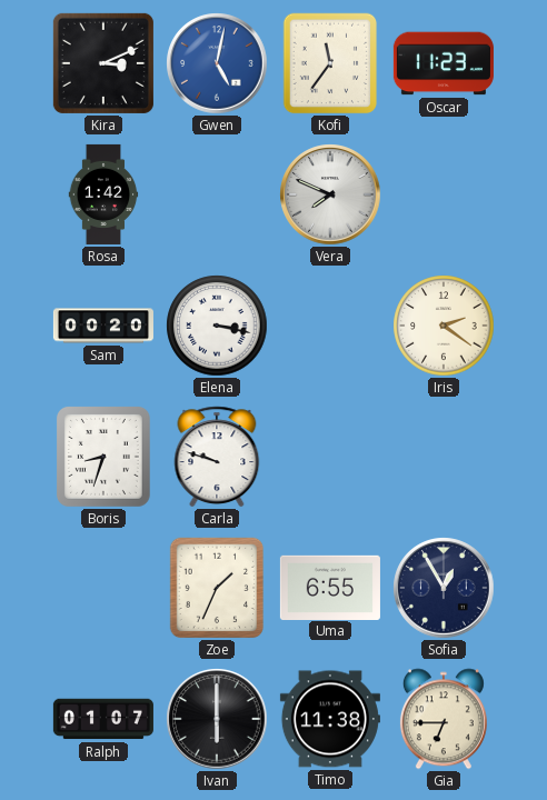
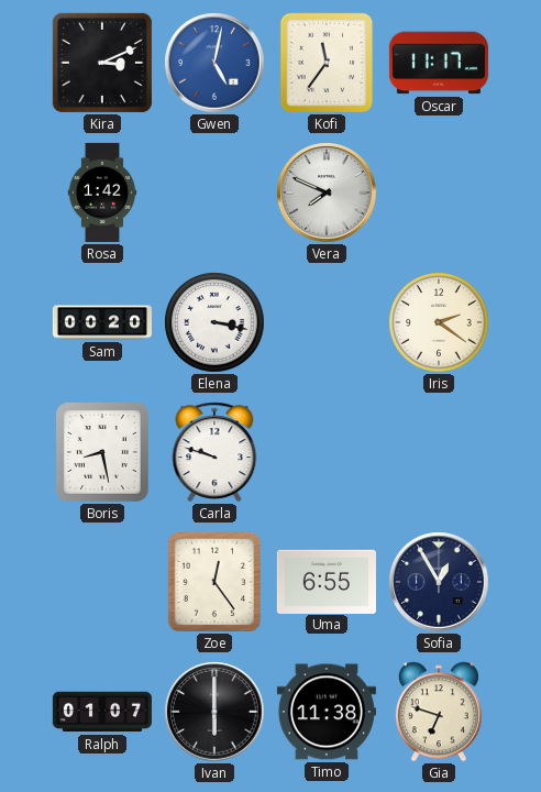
Oscar: 11:23 -> 11:17
Boris: 8:33 -> 8:28
Zoe: 1:34 -> 12:24
Gia: 6:45 -> 6:48
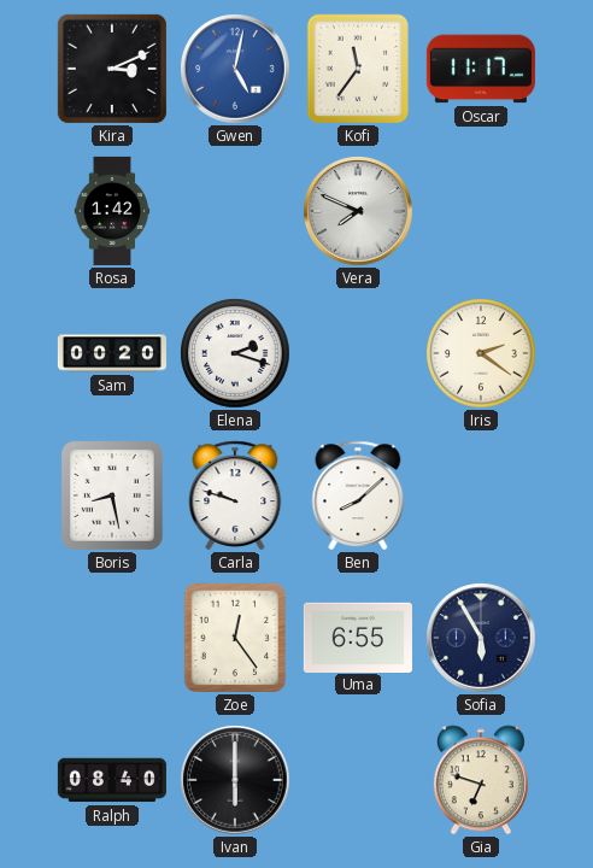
Elena: 3:17 -> 2:18
Ben: none -> 8:08
Sofia: 12:55 -> 5:55
Ralph: 01:07 -> 08:40
Timo: 11:38 -> none
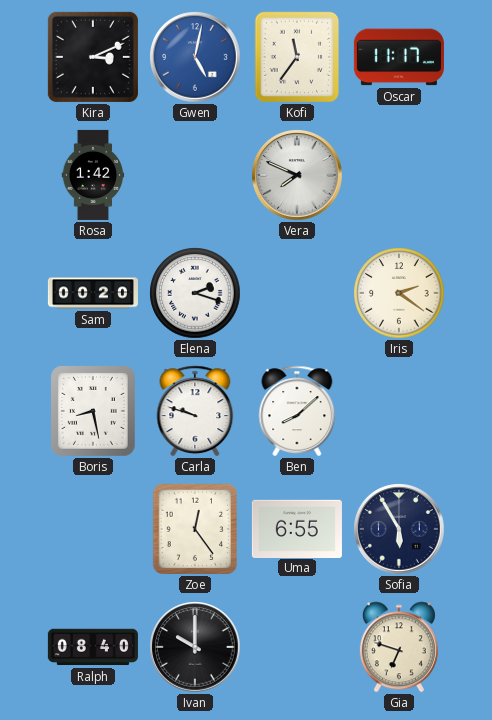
Ivan: 6:00 -> 10:00
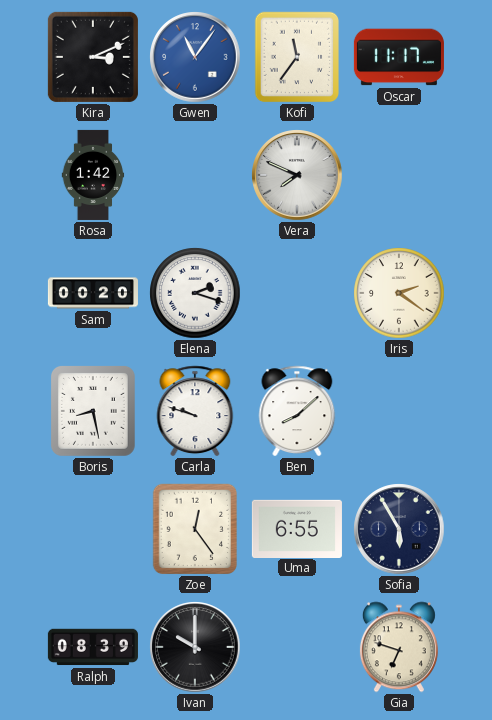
Gwen: 5:02 -> 11:06
Ralph: 08:40 -> 08:39
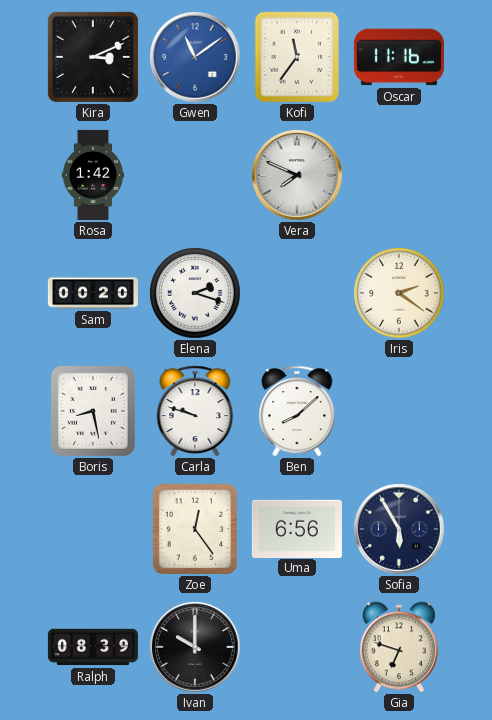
Gwen: 11:06 -> 11:09
Oscar: 11:17 -> 11:16
Uma: 6:55 -> 6:56
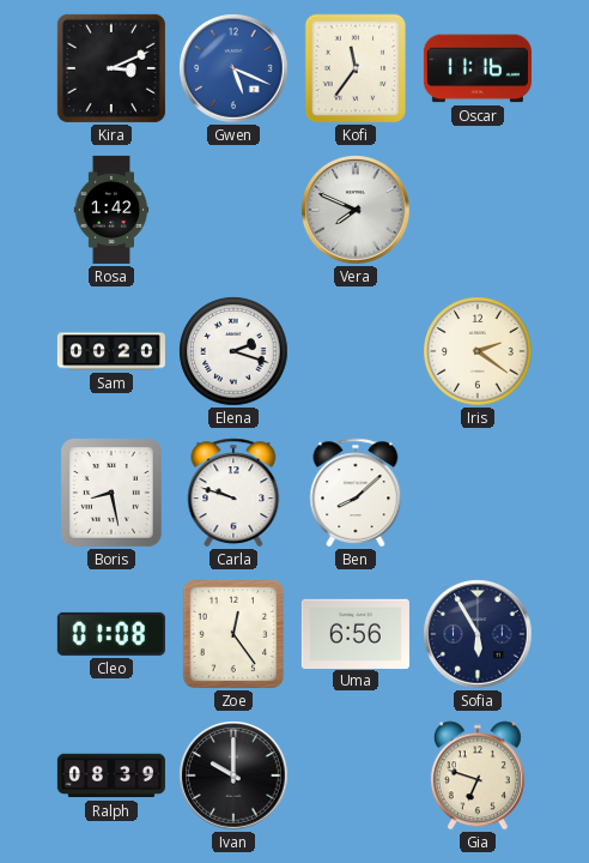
Gwen: 11:09 -> 5:19
Cleo: none -> 01:08
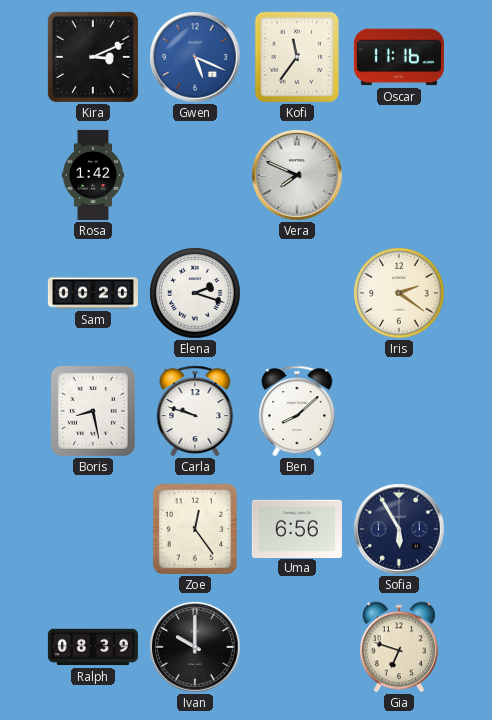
Cleo: 01:08 -> none
